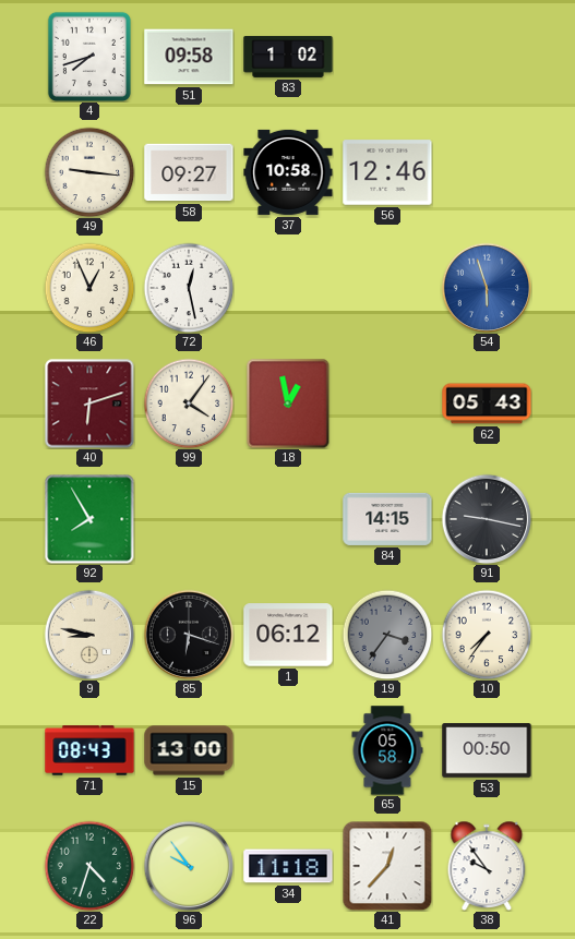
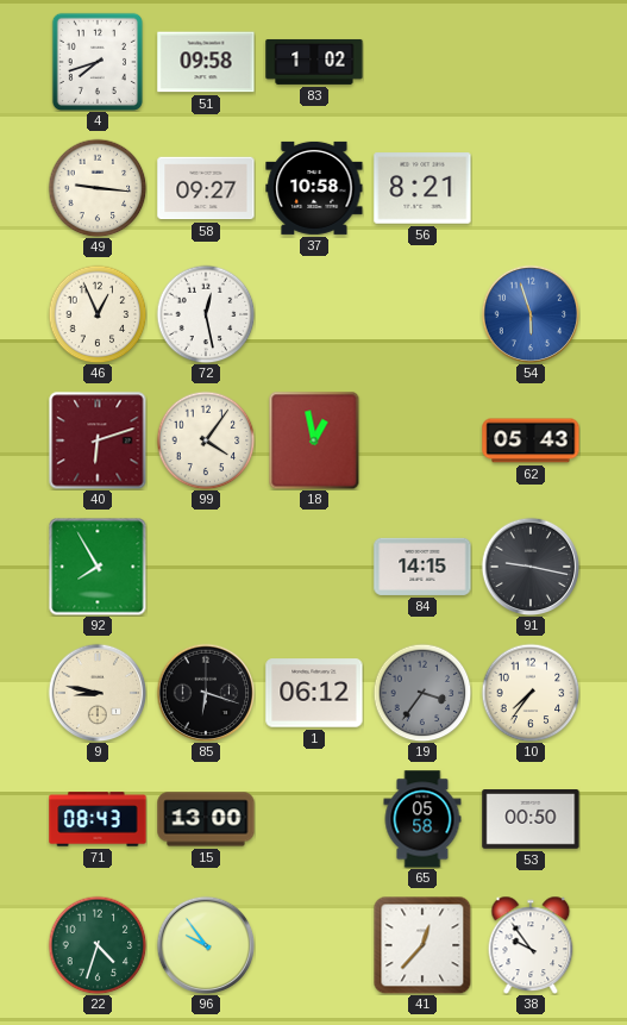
56: 12:46 -> 8:21
34: 11:18 -> none
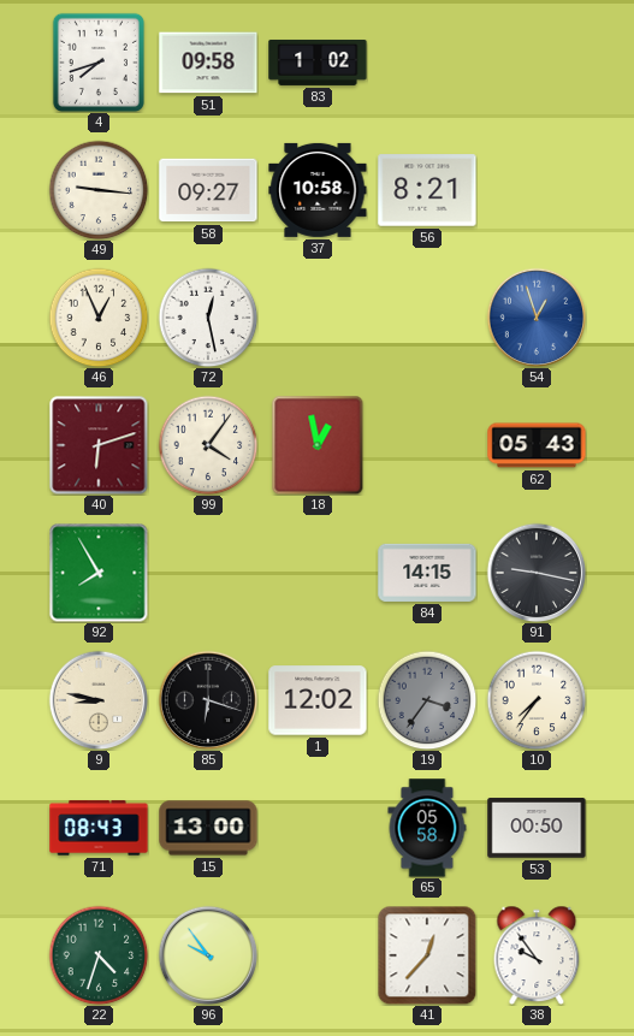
54: 5:57 -> 12:57
1: 06:12 -> 12:02
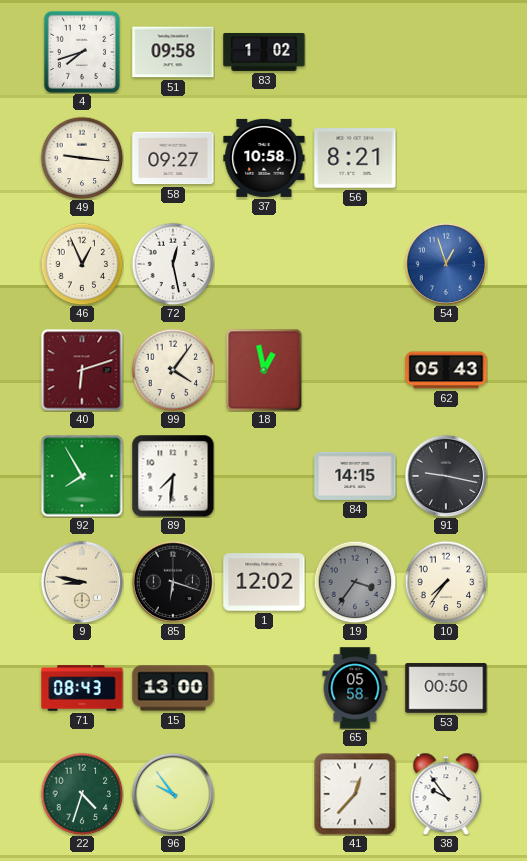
89: none -> 7:31
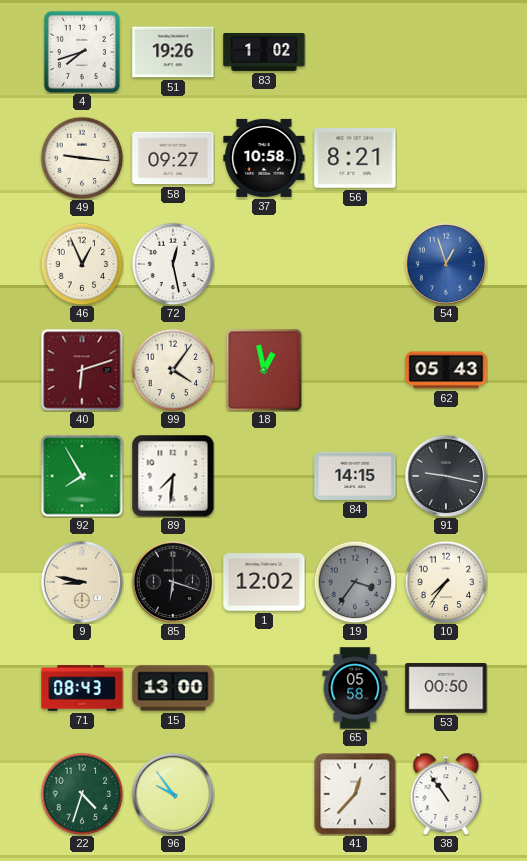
51: 09:58 -> 19:26
38: 9:54 -> 10:54
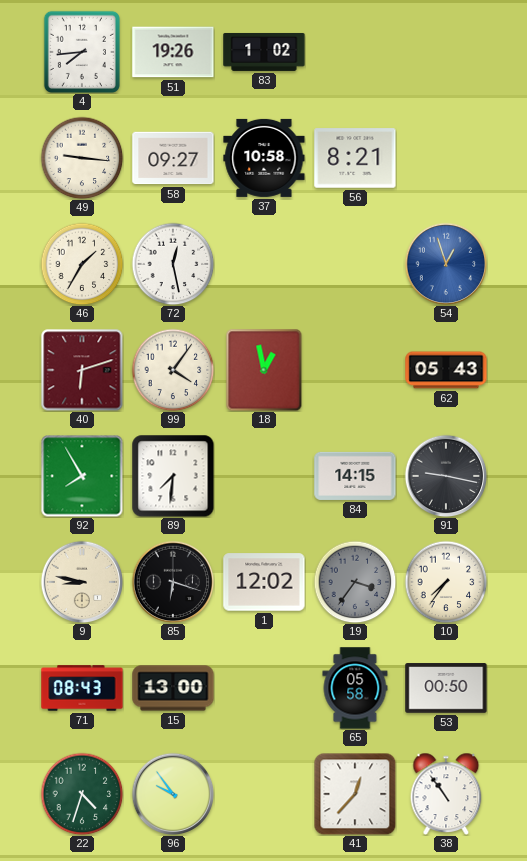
4: 7:42 -> 7:44
46: 12:56 -> 1:35
